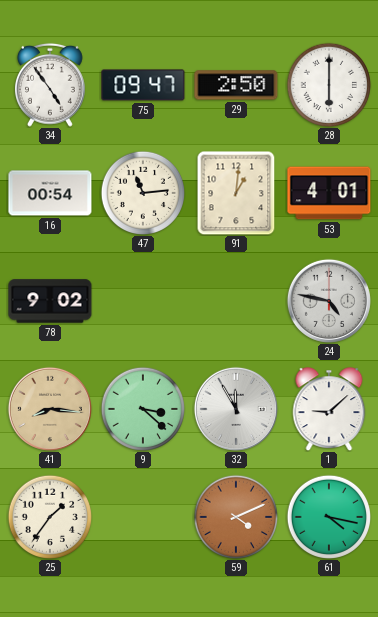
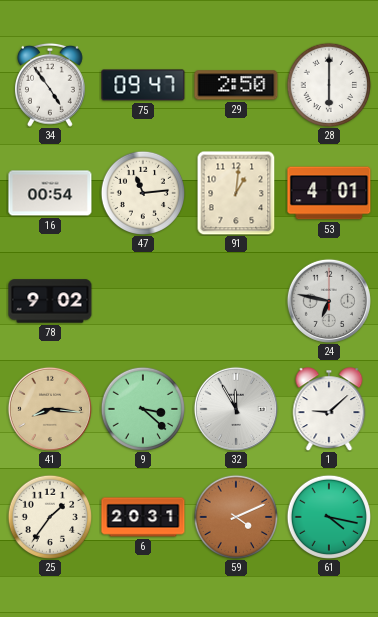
24: 4:47 -> 6:47
6: none -> 20:31
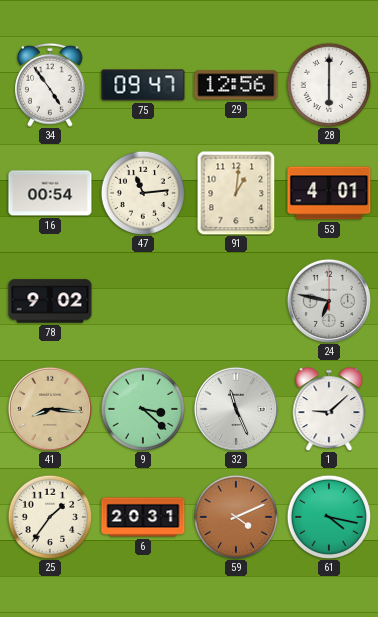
29: 2:50 -> 12:56
32: 11:55 -> 11:26
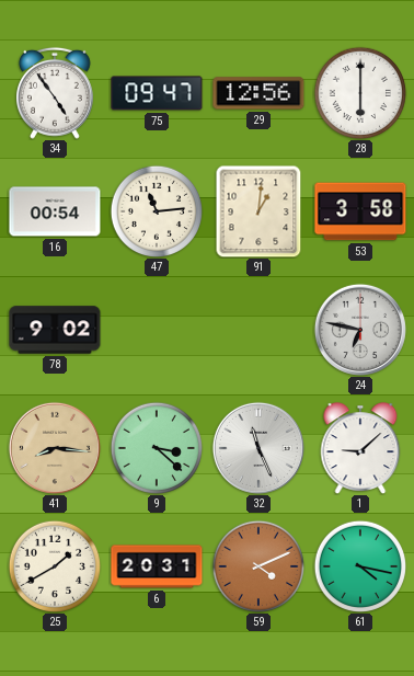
53: 4:01 -> 3:58
25: 1:36 -> 1:40
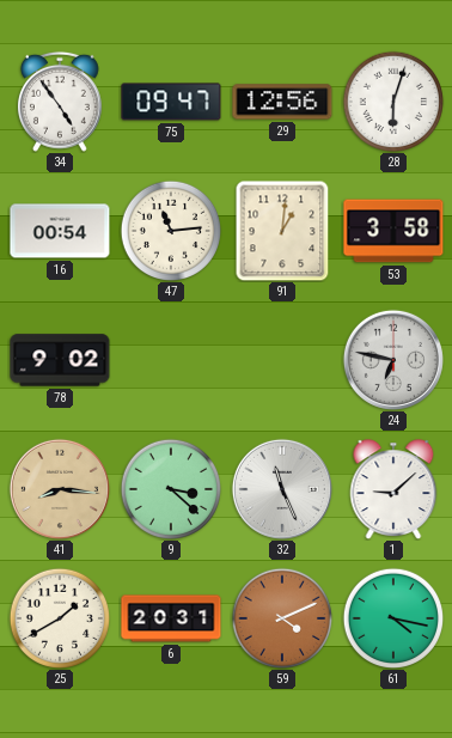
28: 6:00 -> 6:03
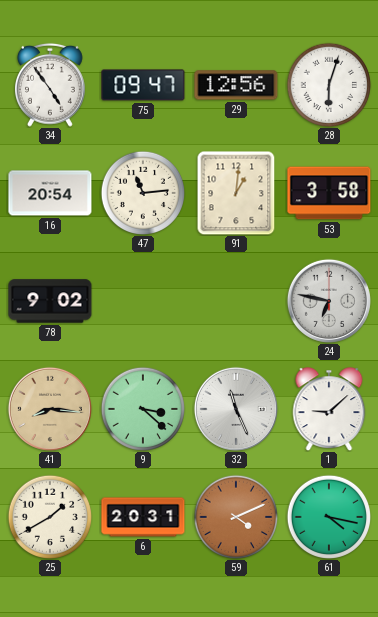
16: 00:54 -> 20:54
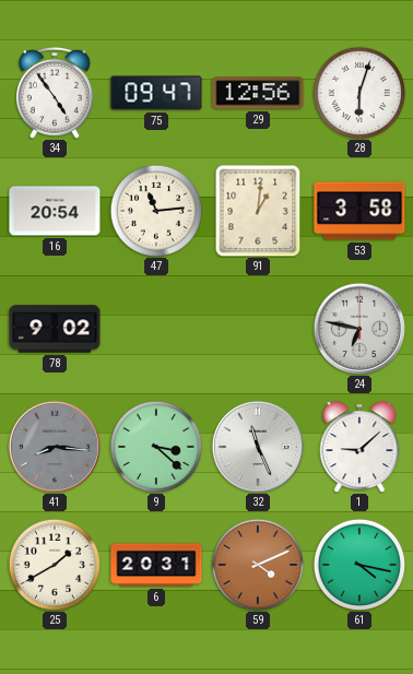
41 dial: champagne -> grey
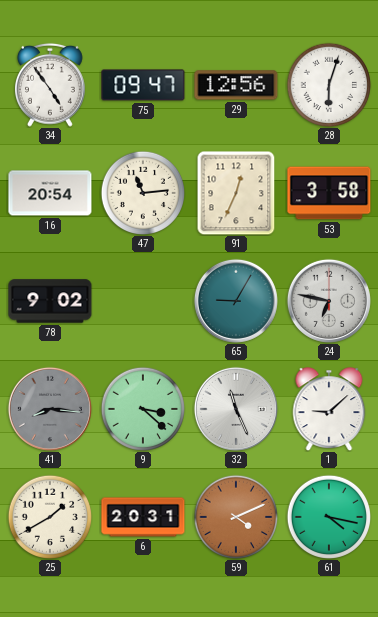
91: 1:01 -> 12:34
65: none -> 9:05
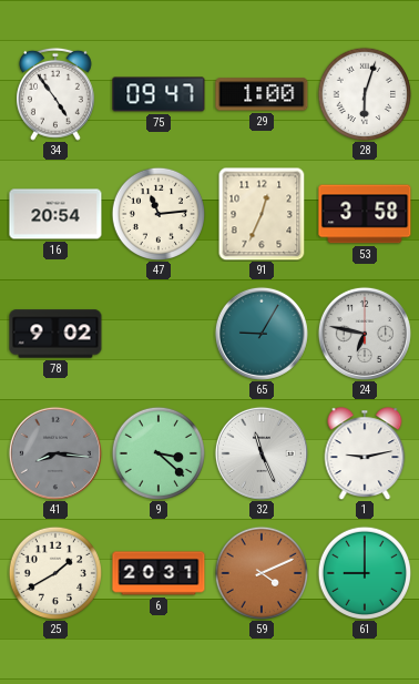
29: 12:56 -> 1:00
1: 9:08 -> 9:13
61: 4:17 -> 9:00
